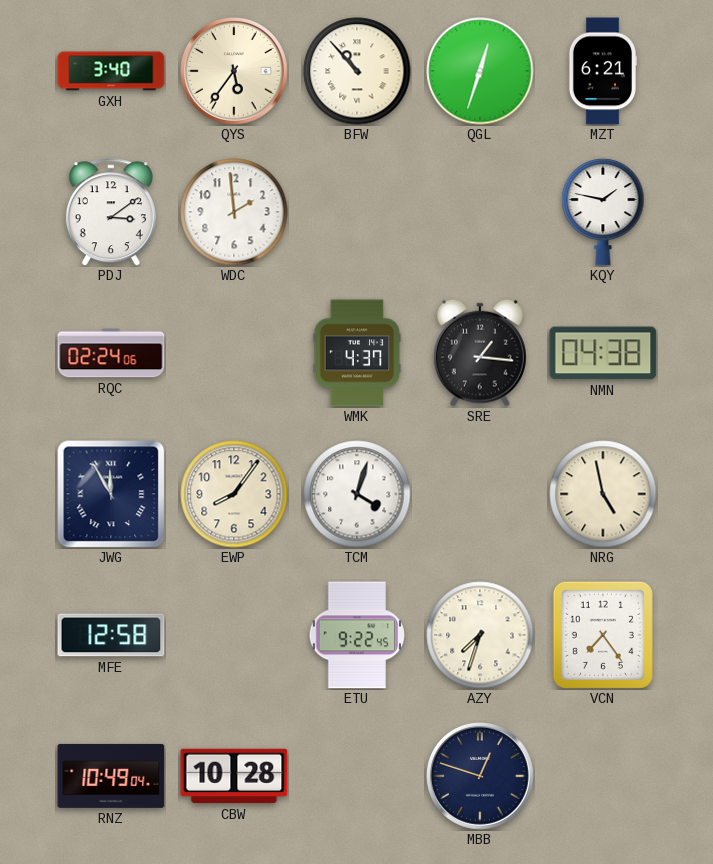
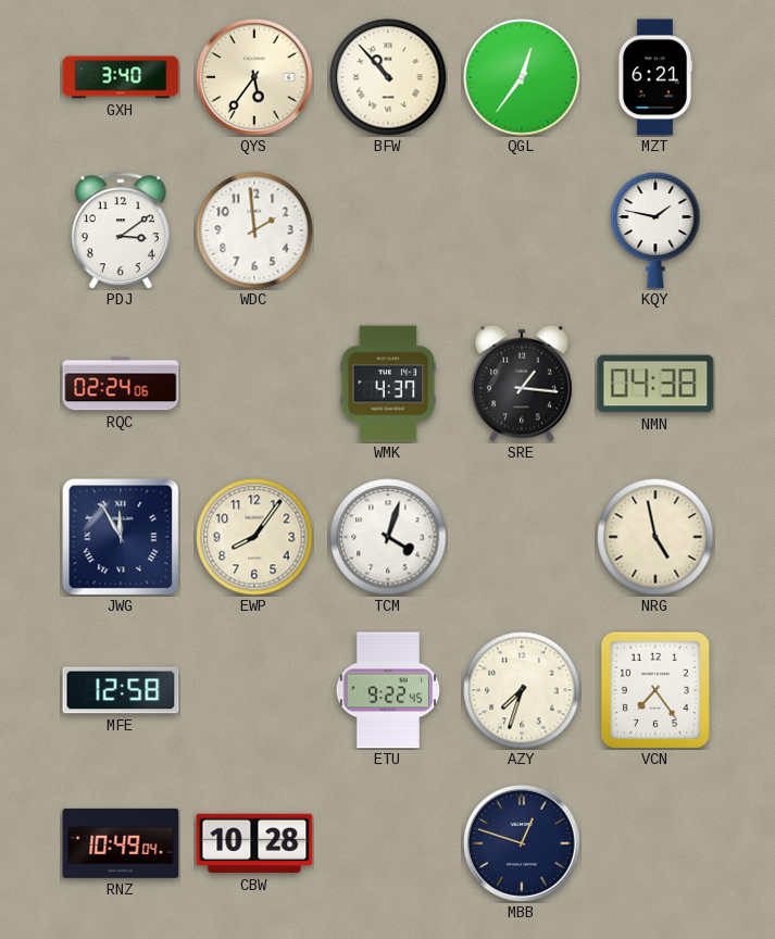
QGL: 12:33 -> 12:36
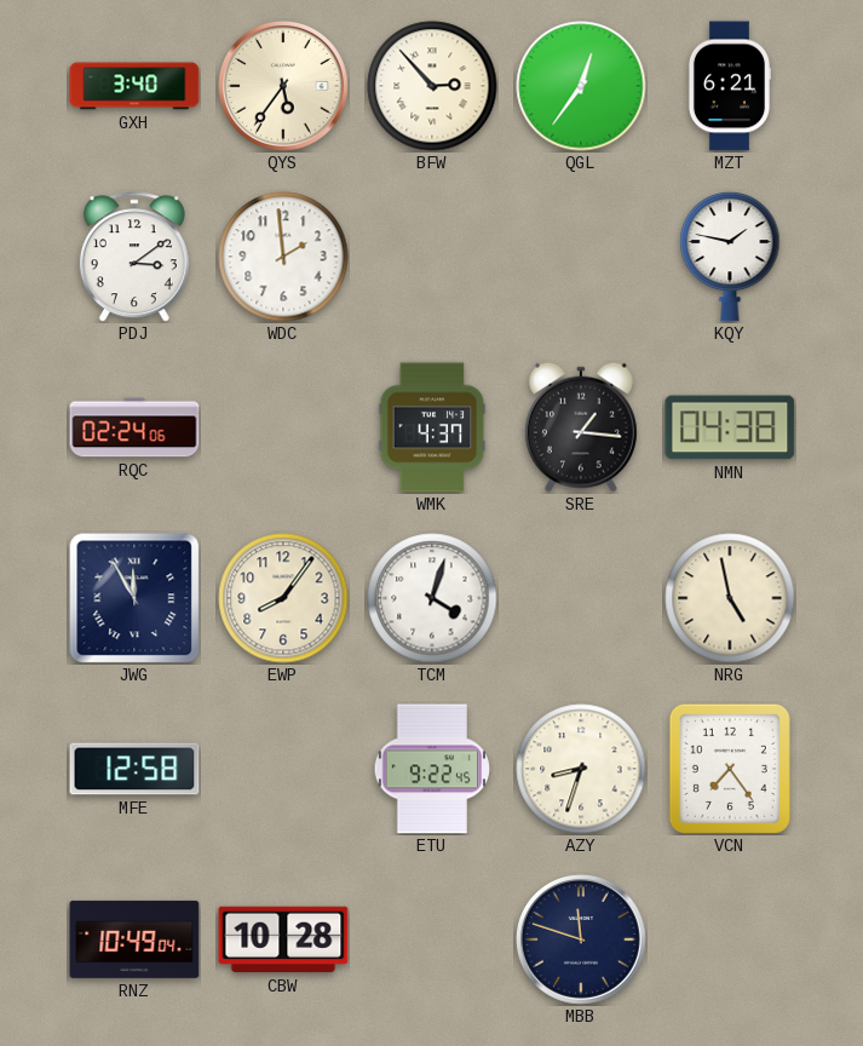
BFW: 10:53 -> 2:53
AZY: 7:33 -> 8:33
MBB: 12:48 -> 11:48
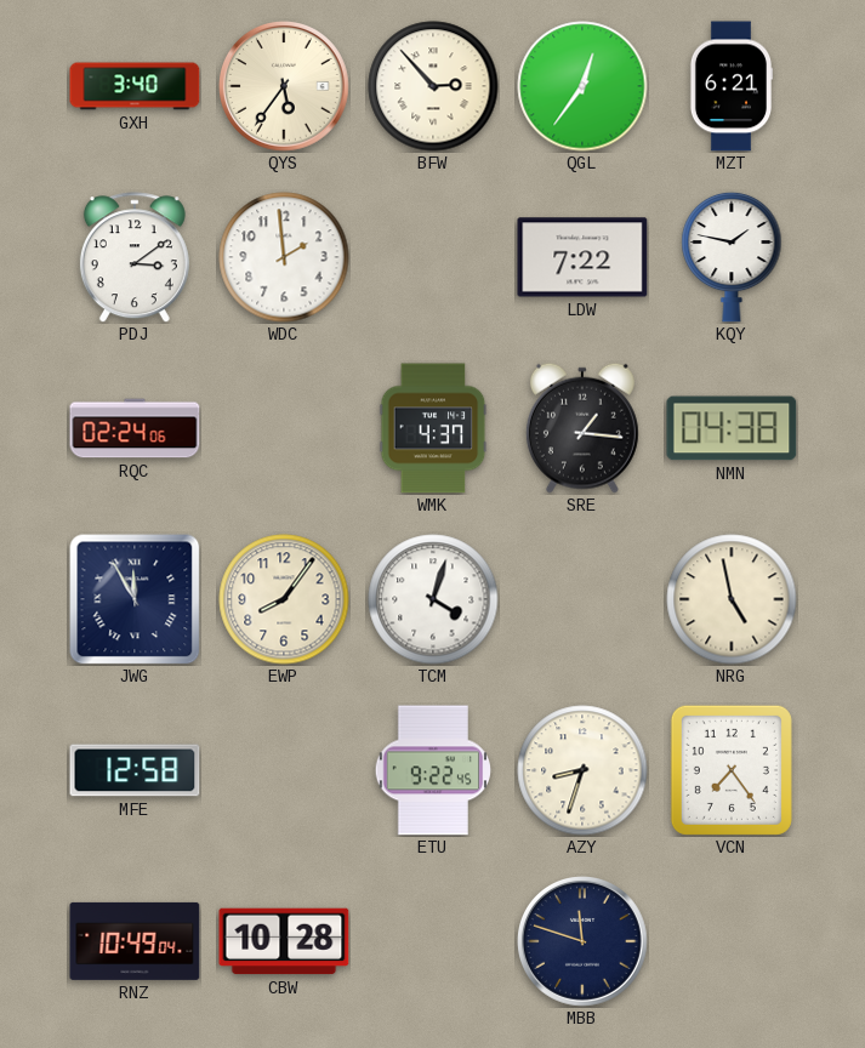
LDW: none -> 7:22
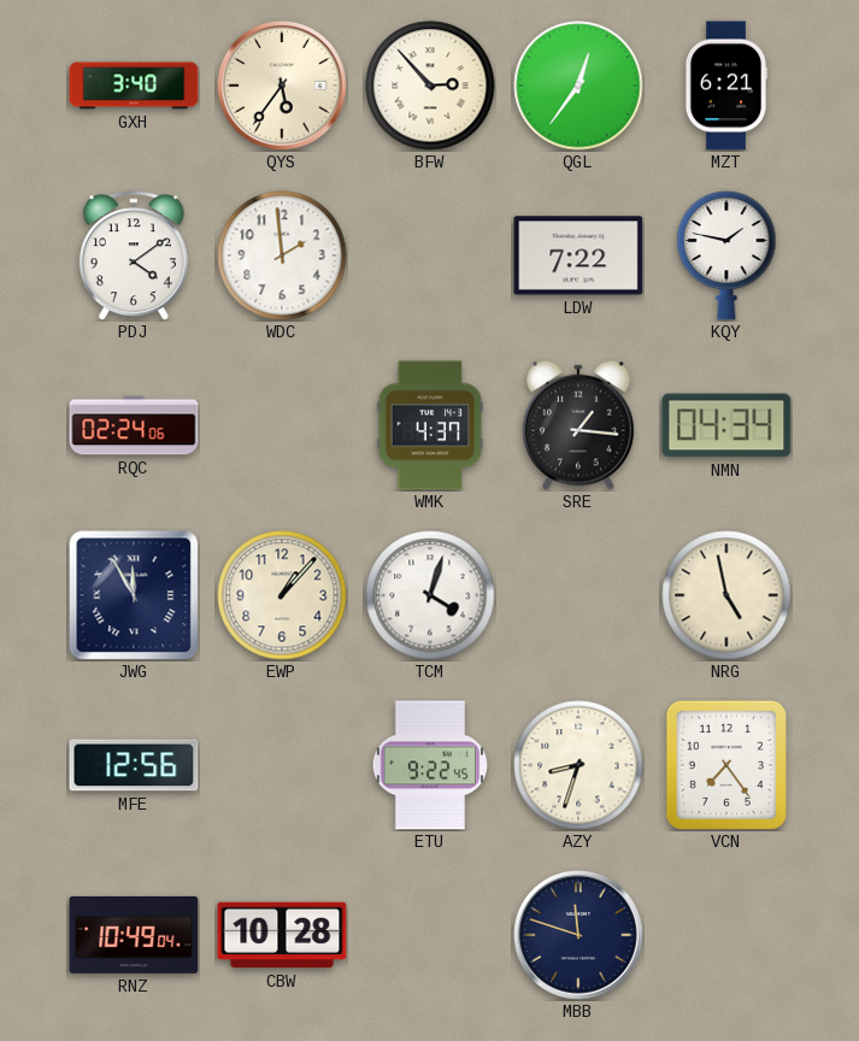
PDJ: 3:09 -> 4:09
NMN: 04:38 -> 04:34
EWP: 8:06 -> 1:07
MFE: 12:58 -> 12:56
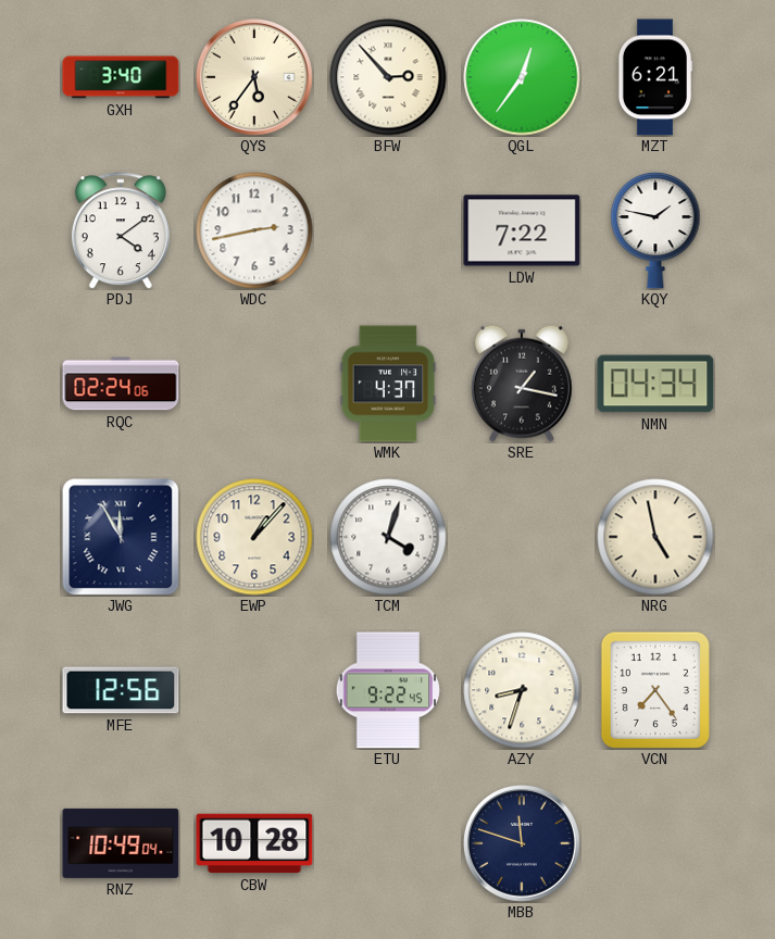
WDC: 1:59 -> 2:43
SRE: 1:16 -> 1:17
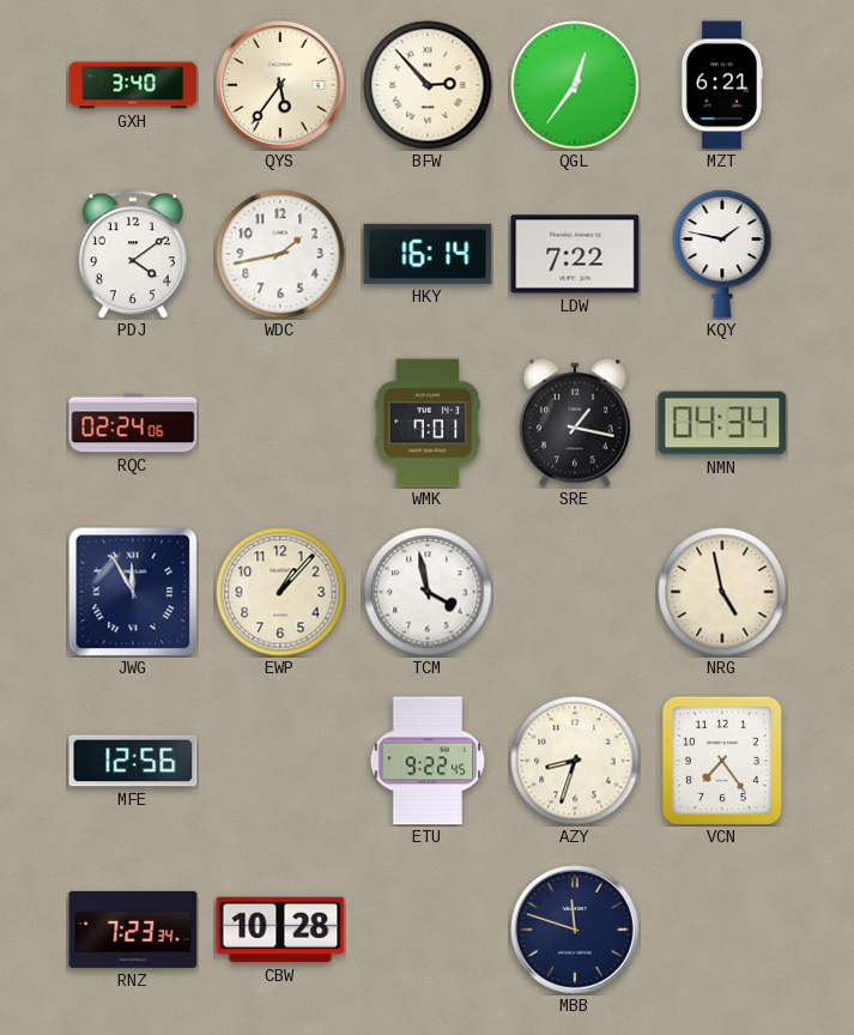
WDC: 2:43 -> 1:43
HKY: none -> 16:14
WMK: 4:37 -> 7:01
TCM: 4:03 -> 3:58
RNZ: 10:49 -> 7:23
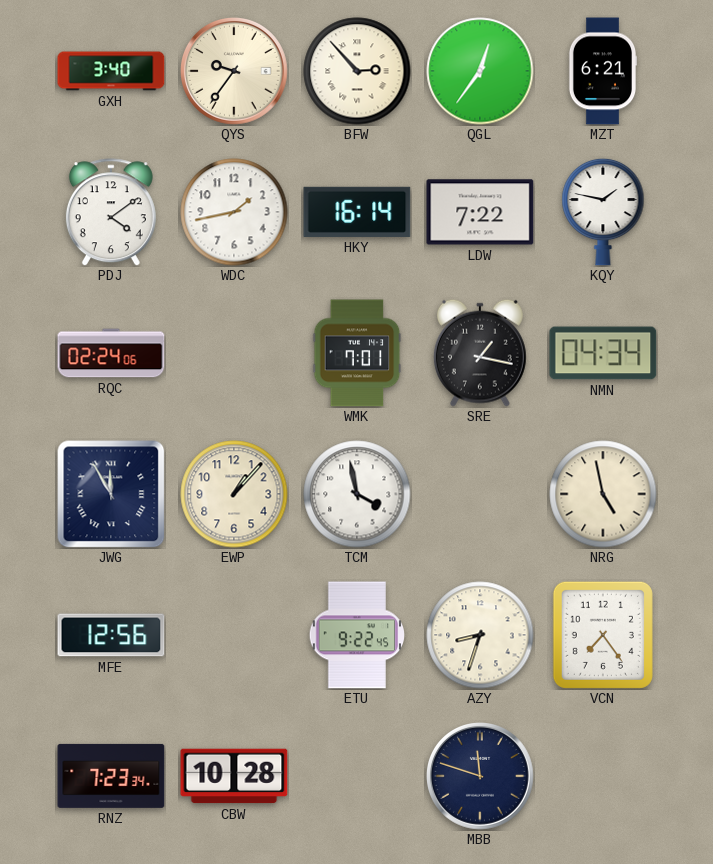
QYS: 5:36 -> 9:36
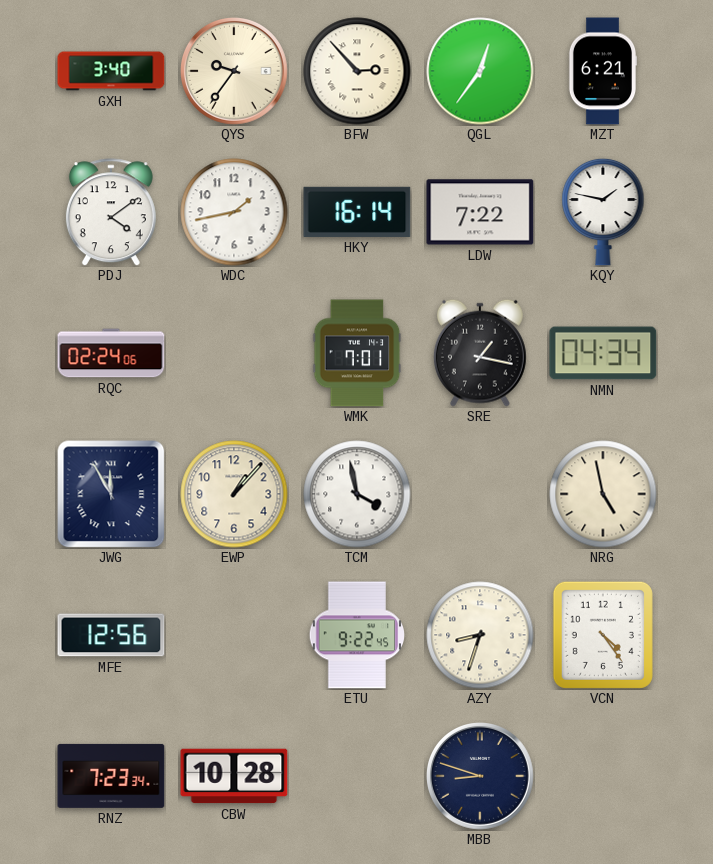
VCN: 7:24 -> 4:24
MBB: 11:48 -> 8:48
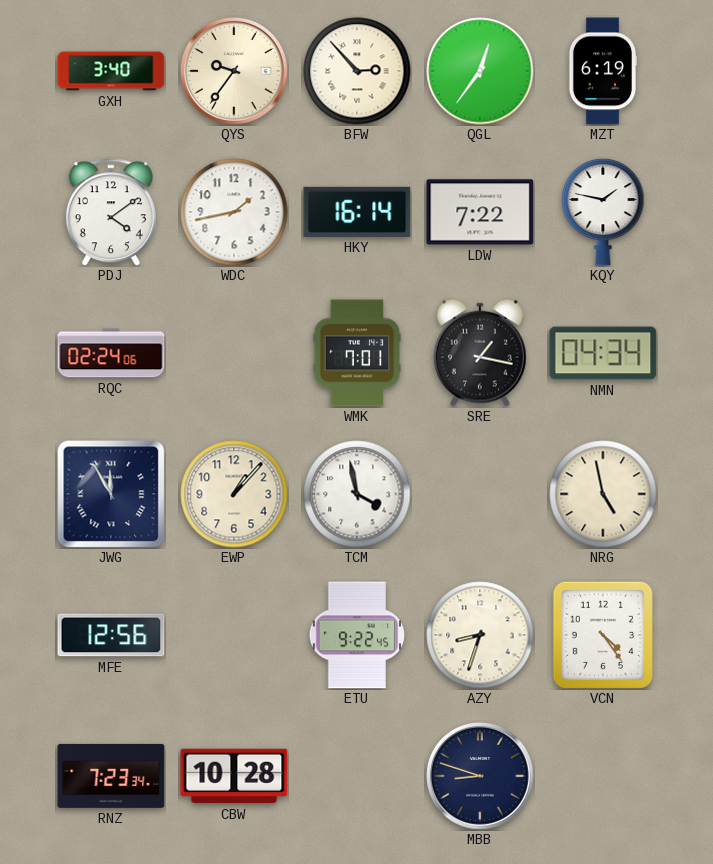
MZT: 6:21 -> 6:19
